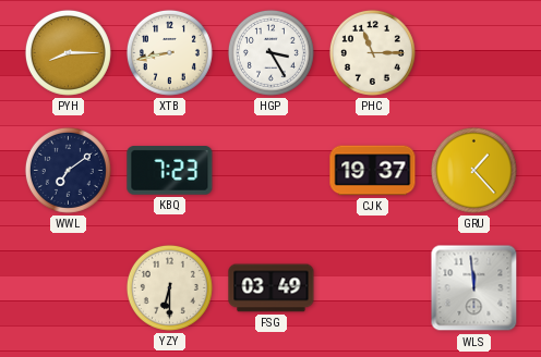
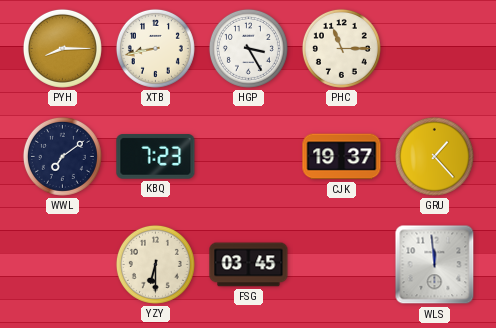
FSG: 03:49 -> 03:45
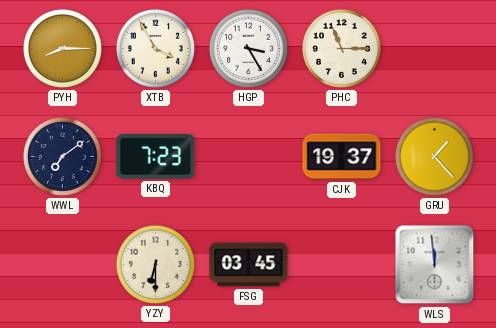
XTB: 8:43 -> 3:55
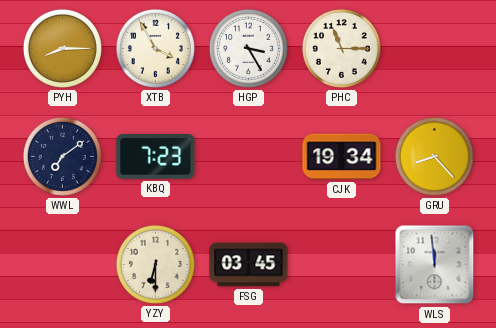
CJK: 19:37 -> 19:34
GRU: 1:23 -> 8:23
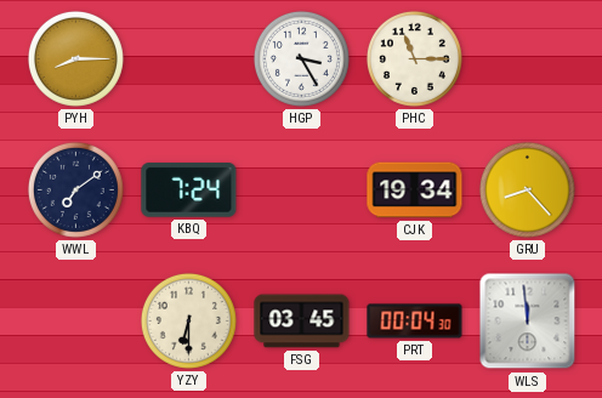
XTB: 3:55 -> none
KBQ: 7:23 -> 7:24
PRT: none -> 00:04
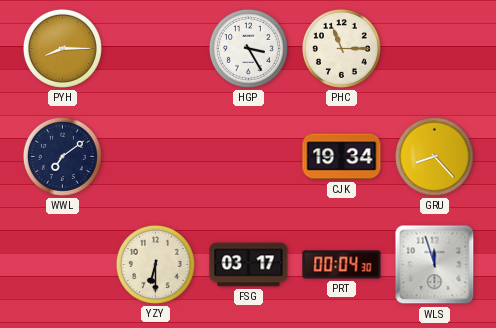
KBQ: 7:24 -> none
FSG: 03:45 -> 03:17
WLS: 11:59 -> 11:57
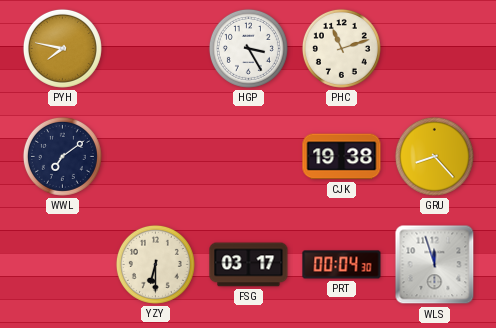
PYH: 8:15 -> 7:47
PHC: 11:15 -> 11:12
CJK: 19:34 -> 19:38
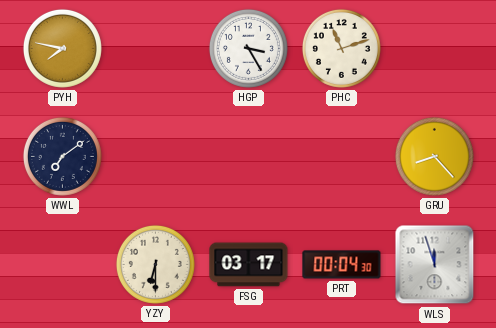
CJK: 19:38 -> none
